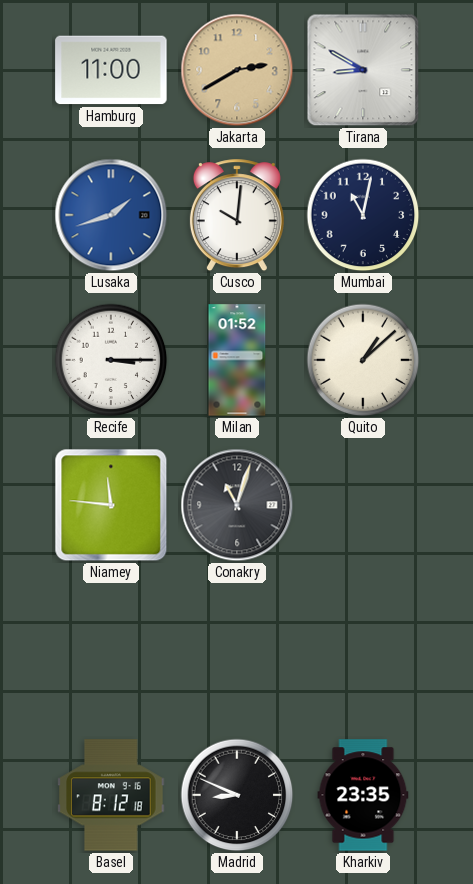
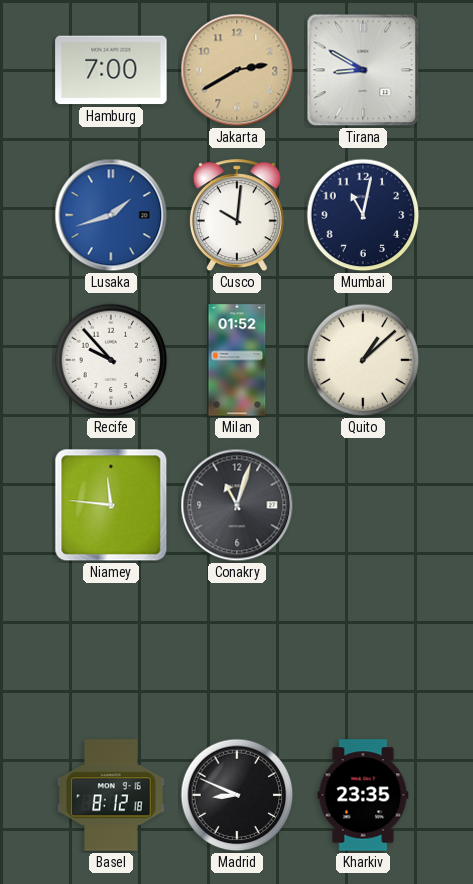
Hamburg: 11:00 -> 7:00
Recife: 3:15 -> 9:53
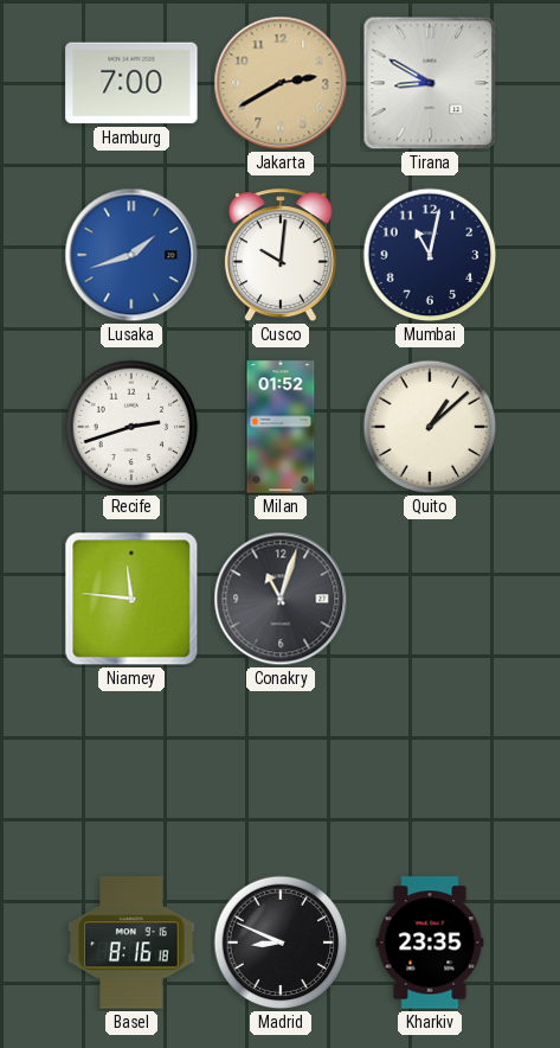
Recife: 9:53 -> 2:42
Basel: 8:12 -> 8:16
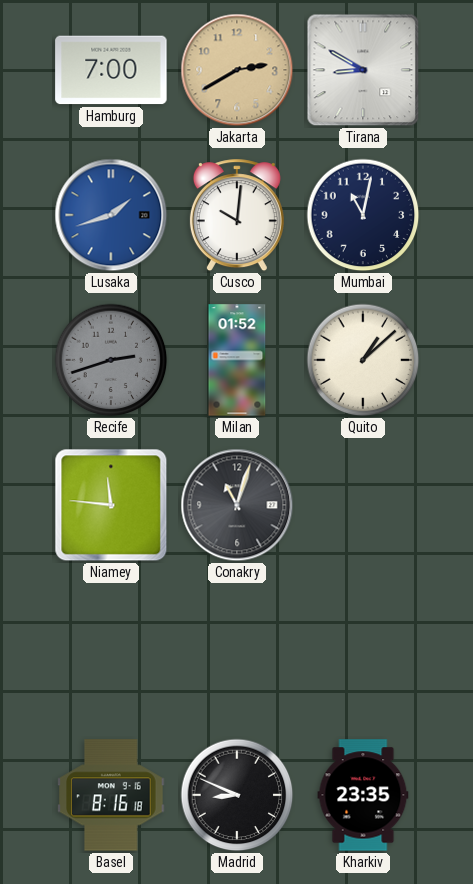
Recife dial: white -> grey
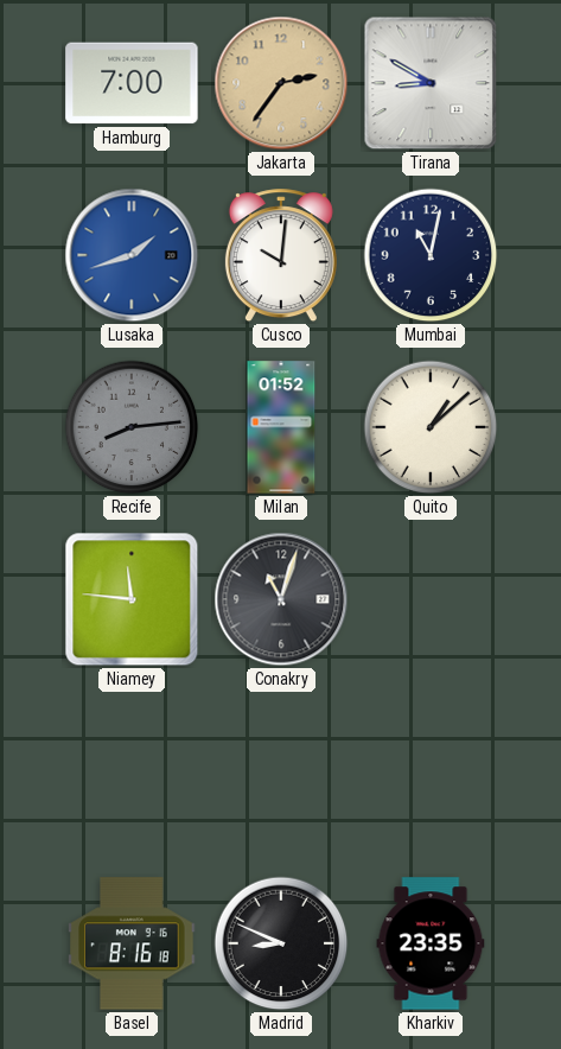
Jakarta: 2:40 -> 2:36
Recife: 2:42 -> 8:14
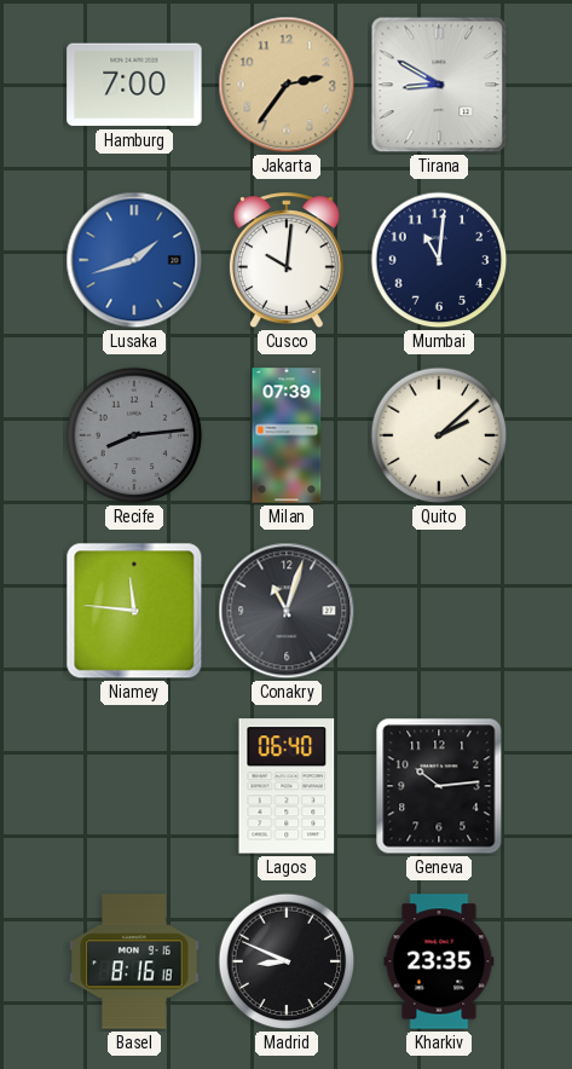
Mumbai: 11:02 -> 11:01
Milan: 01:52 -> 07:39
Quito: 1:08 -> 2:08
Lagos: none -> 06:40
Geneva: none -> 10:14
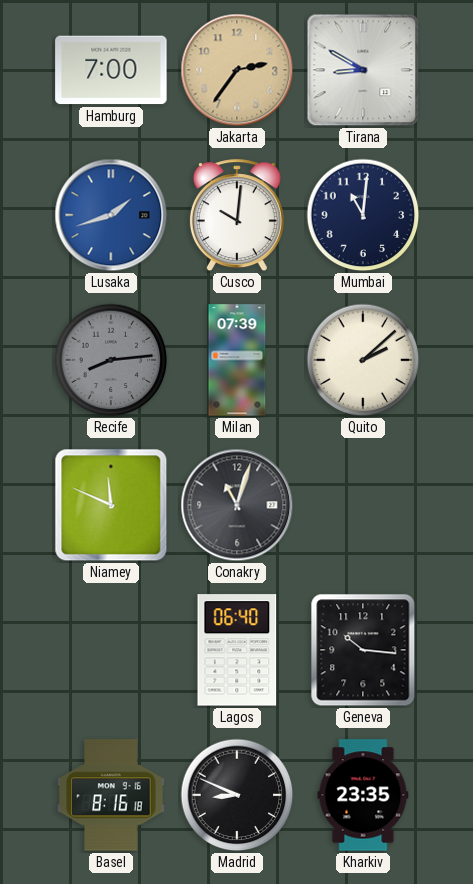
Niamey: 11:46 -> 11:49
Geneva: 10:14 -> 10:16
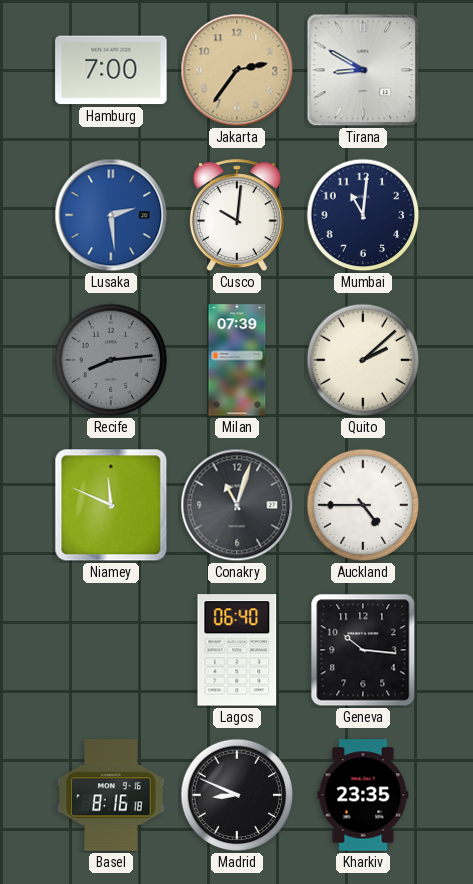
Lusaka: 1:42 -> 2:29
Auckland: none -> 4:45
